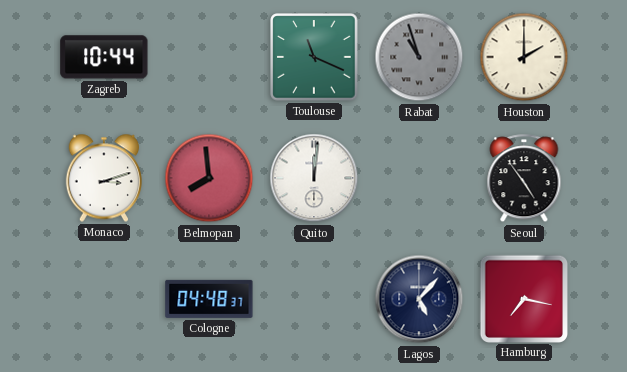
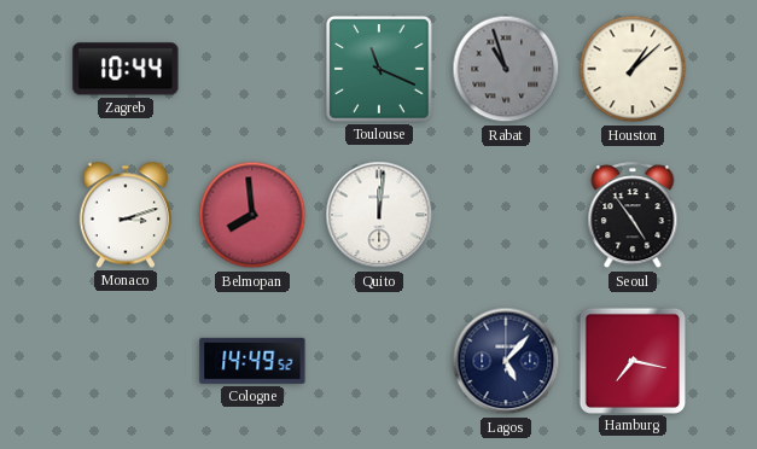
Houston: 2:00 -> 1:08
Cologne: 04:48 -> 14:49
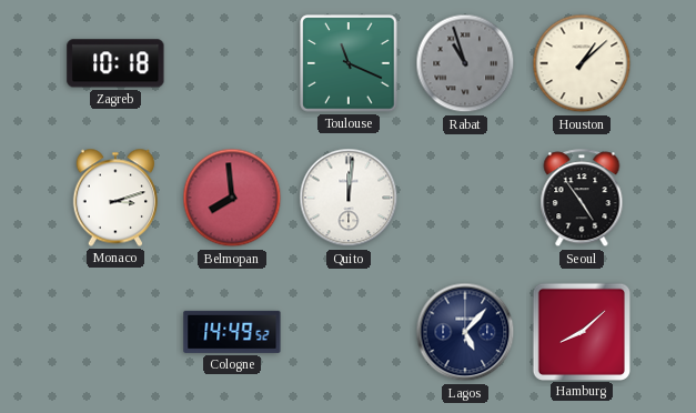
Zagreb: 10:44 -> 10:18
Hamburg: 7:17 -> 8:08
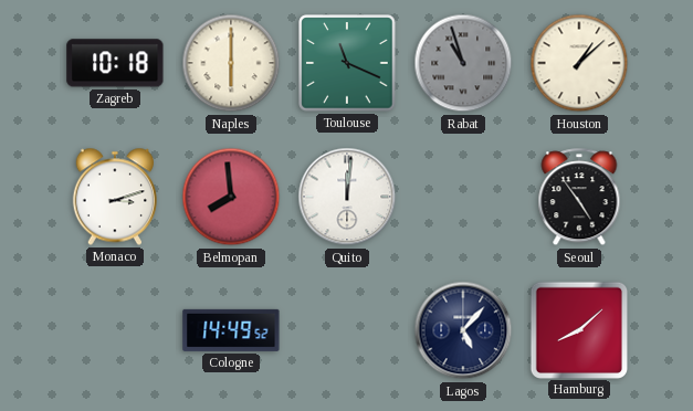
Naples: none -> 6:00
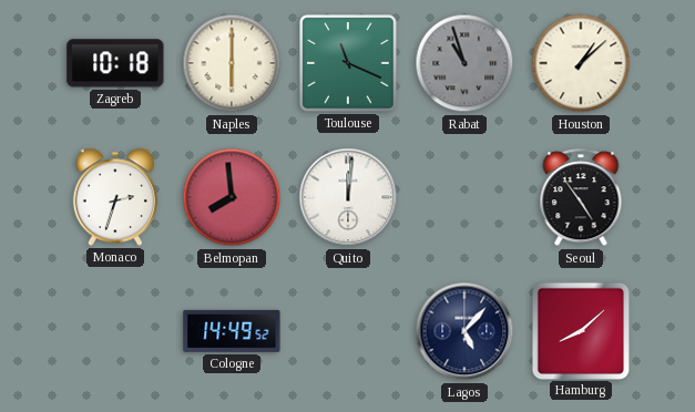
Monaco: 3:12 -> 2:33
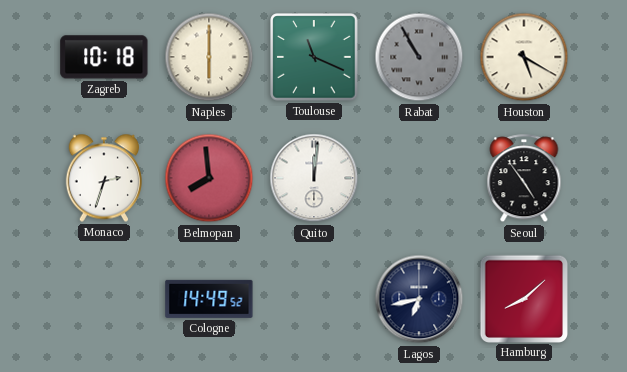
Rabat: 10:57 -> 10:55
Houston: 1:08 -> 5:20
Lagos: 5:07 -> 6:43
